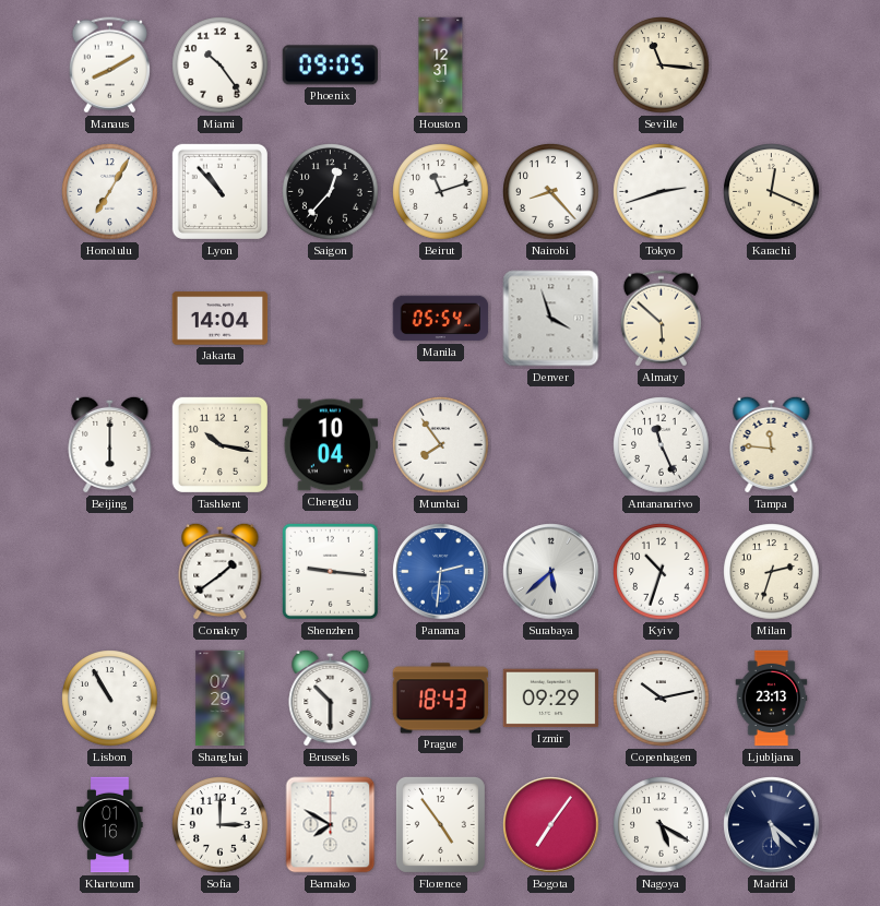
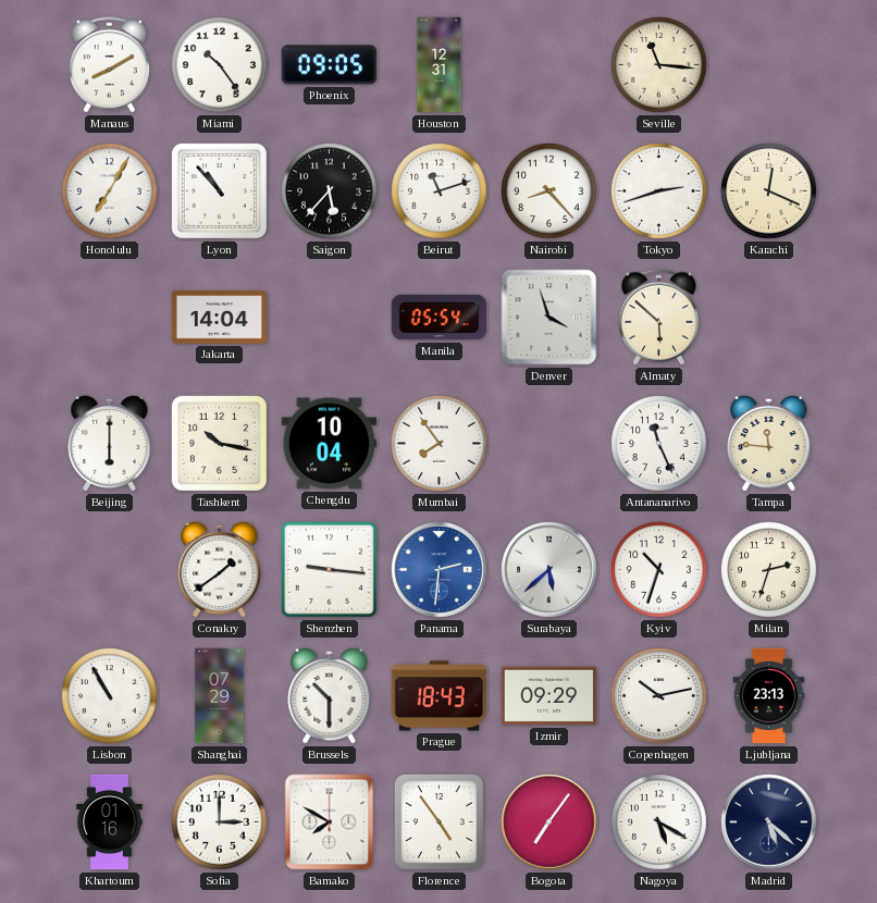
Saigon: 12:37 -> 5:37
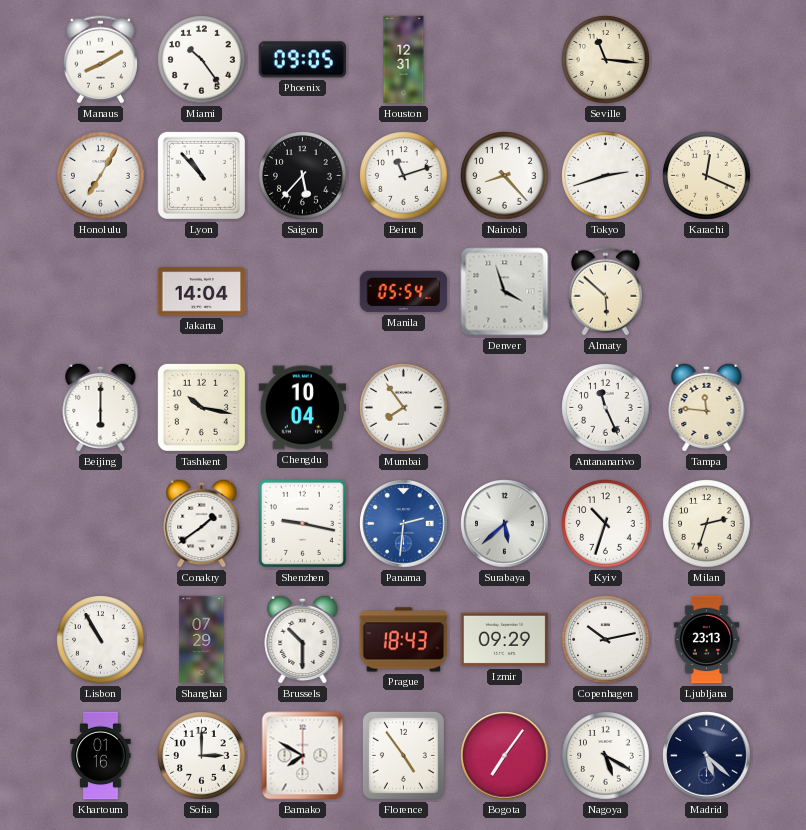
Shenzhen: 9:16 -> 9:17
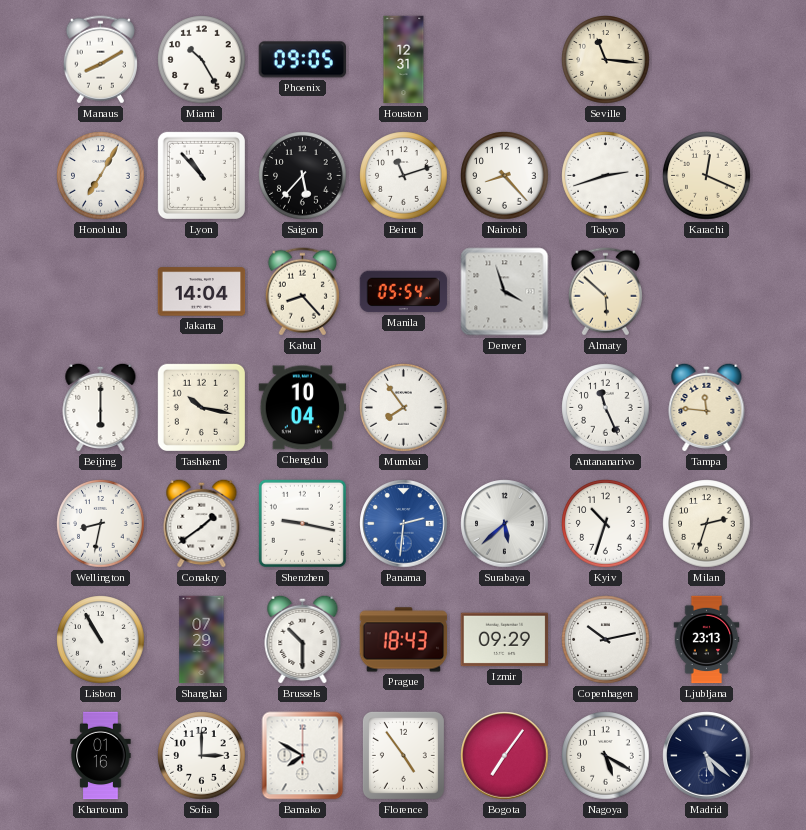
Miami: 10:24 -> 10:25
Kabul: none -> 8:23
Wellington: none -> 8:32
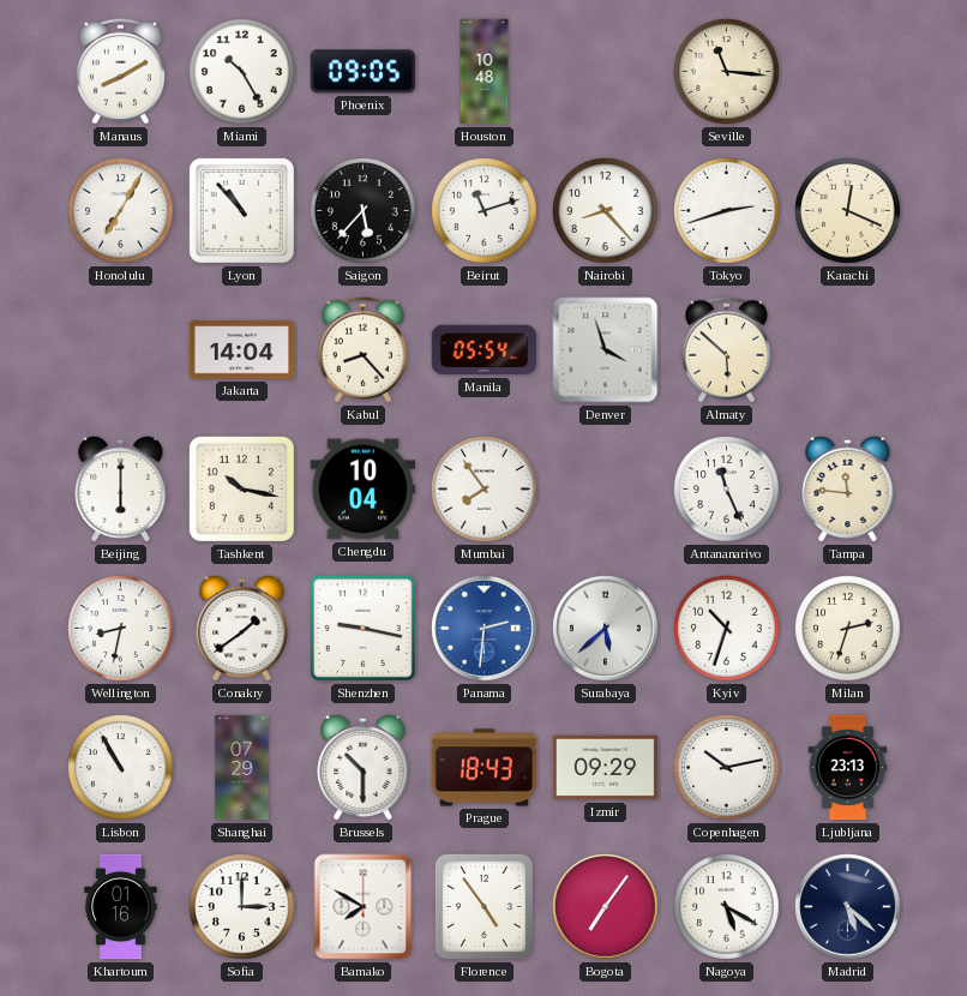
Houston: 12:31 -> 10:48
